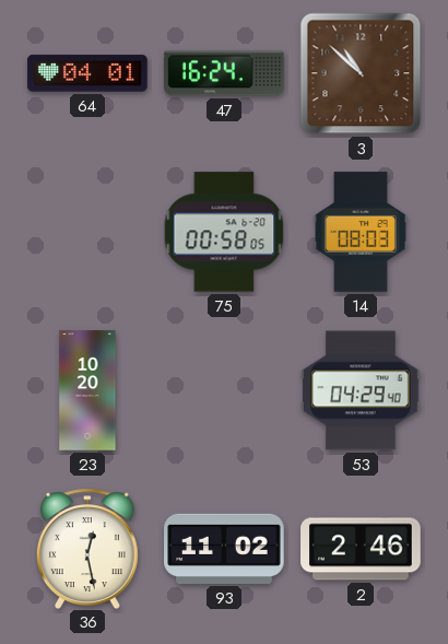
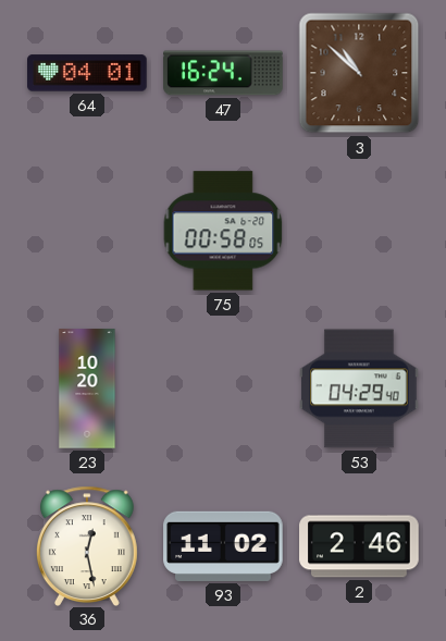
14: 08:03 -> none
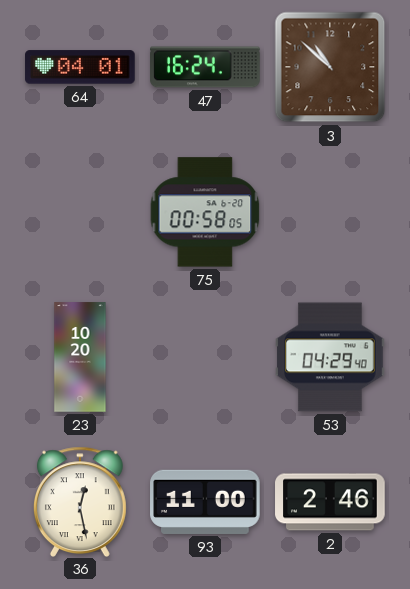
93: 11:02 -> 11:00
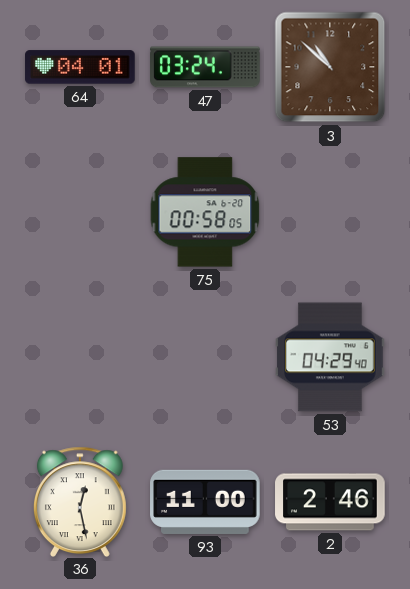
47: 16:24 -> 03:24
23: 10:20 -> none
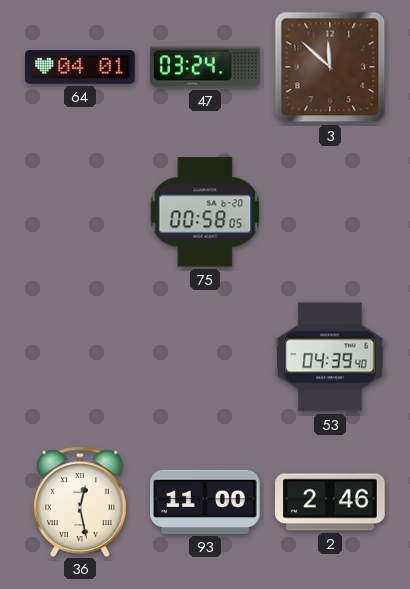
3: 10:52 -> 11:52
53: 04:29 -> 04:39
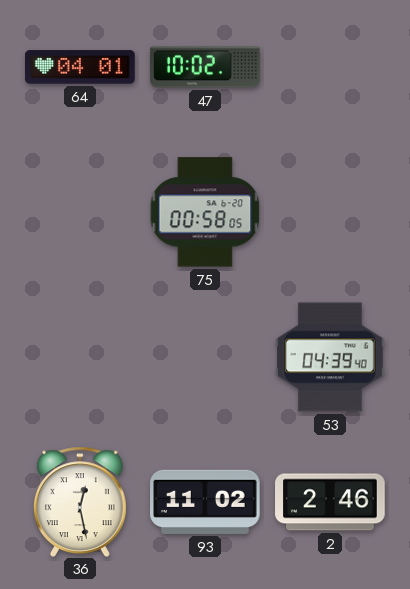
47: 03:24 -> 10:02
3: 11:52 -> none
93: 11:00 -> 11:02
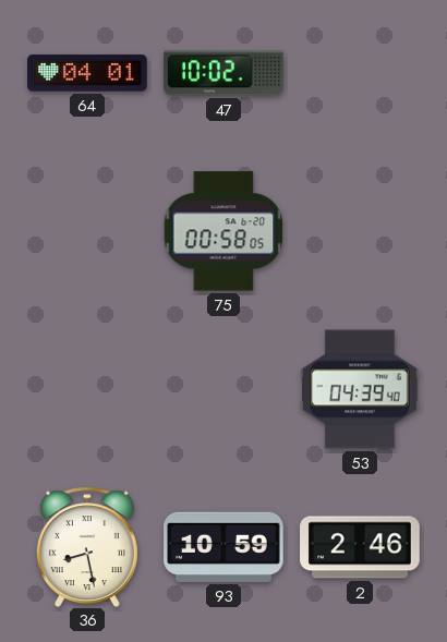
36: 12:28 -> 8:28
93: 11:02 -> 10:59
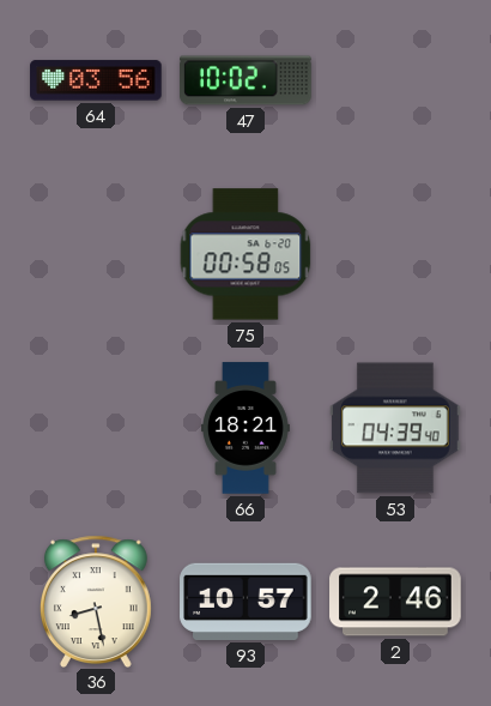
64: 04:01 -> 03:56
66: none -> 18:21
93: 10:59 -> 10:57
